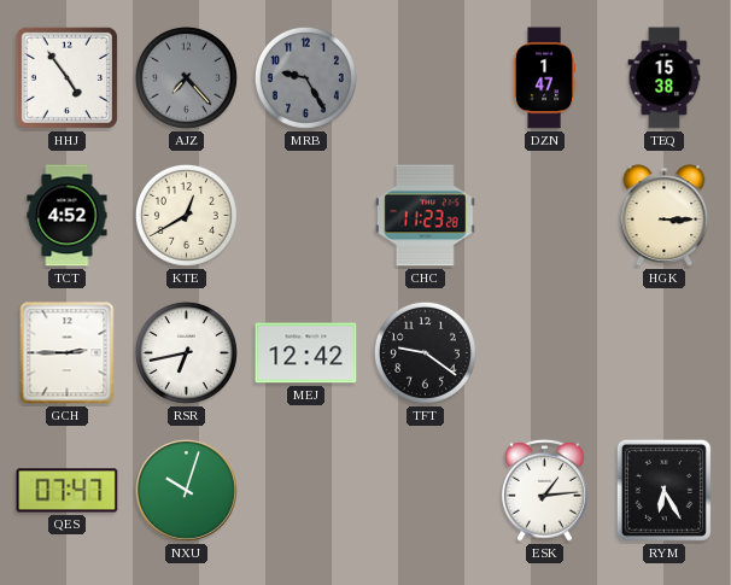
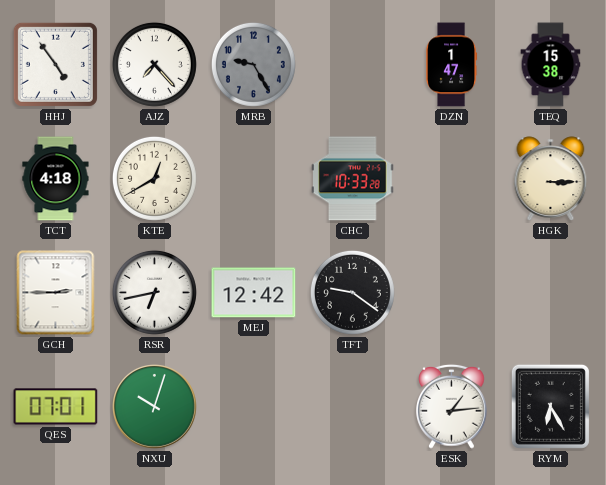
AJZ dial: grey -> white
TCT: 4:52 -> 4:18
CHC: 11:23 -> 10:33
QES: 07:47 -> 07:01
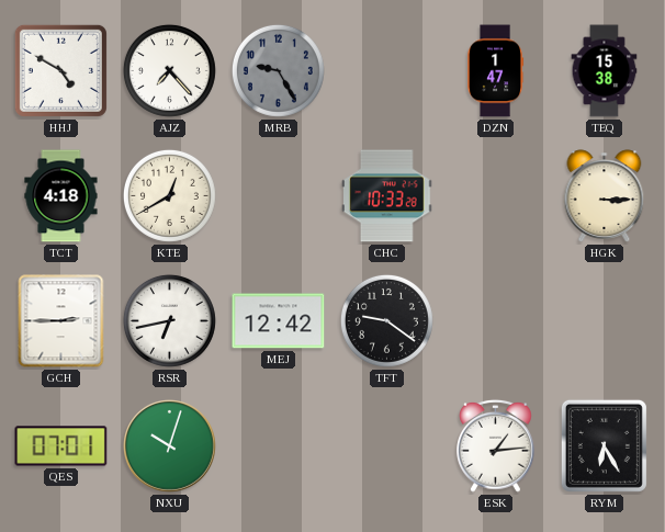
HHJ: 4:54 -> 4:50
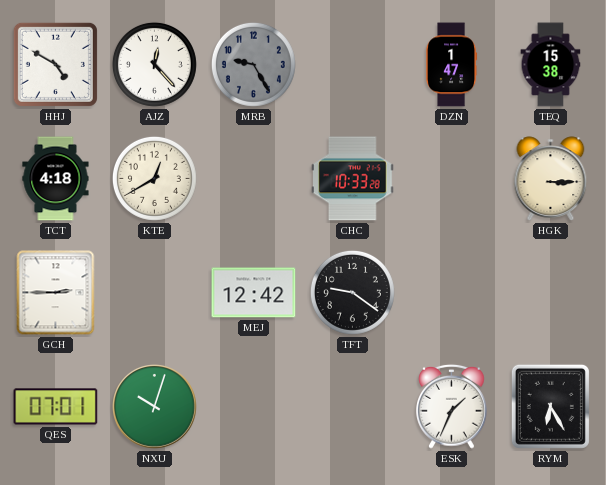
AJZ: 7:23 -> 12:23
RSR: 6:43 -> none
ESK: 1:14 -> 1:34
